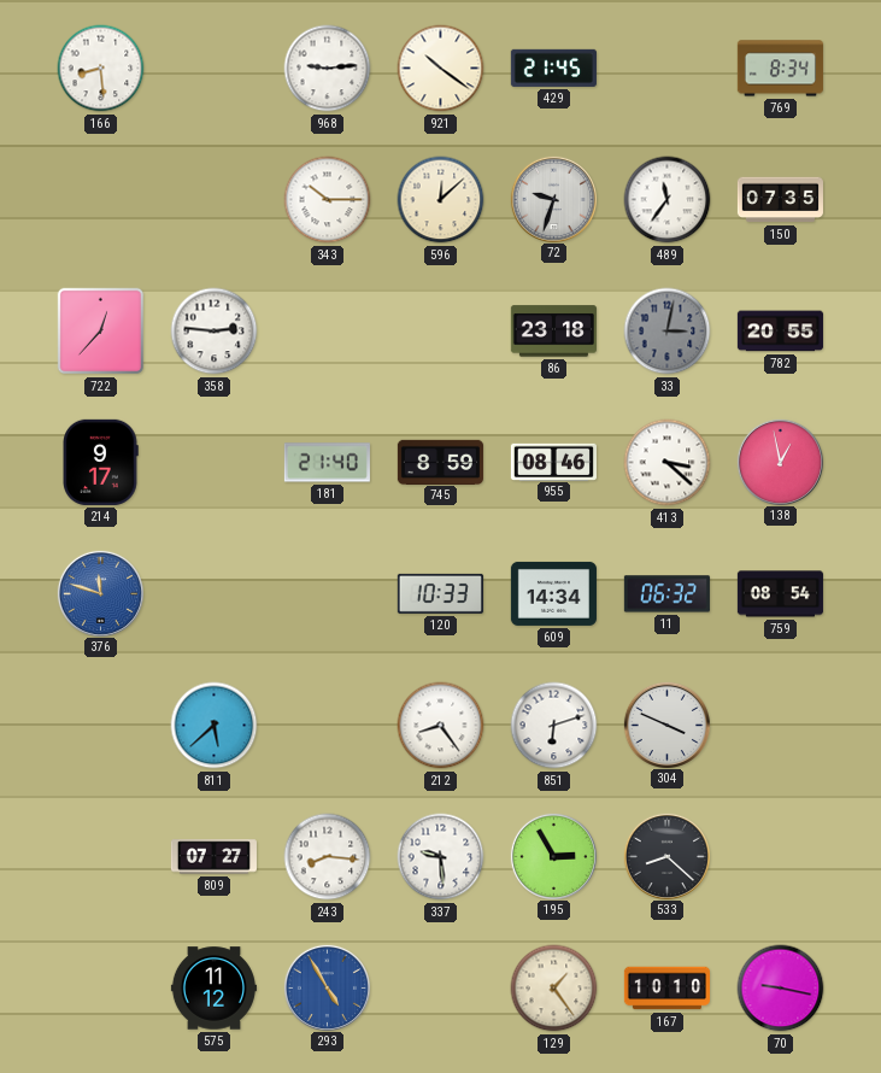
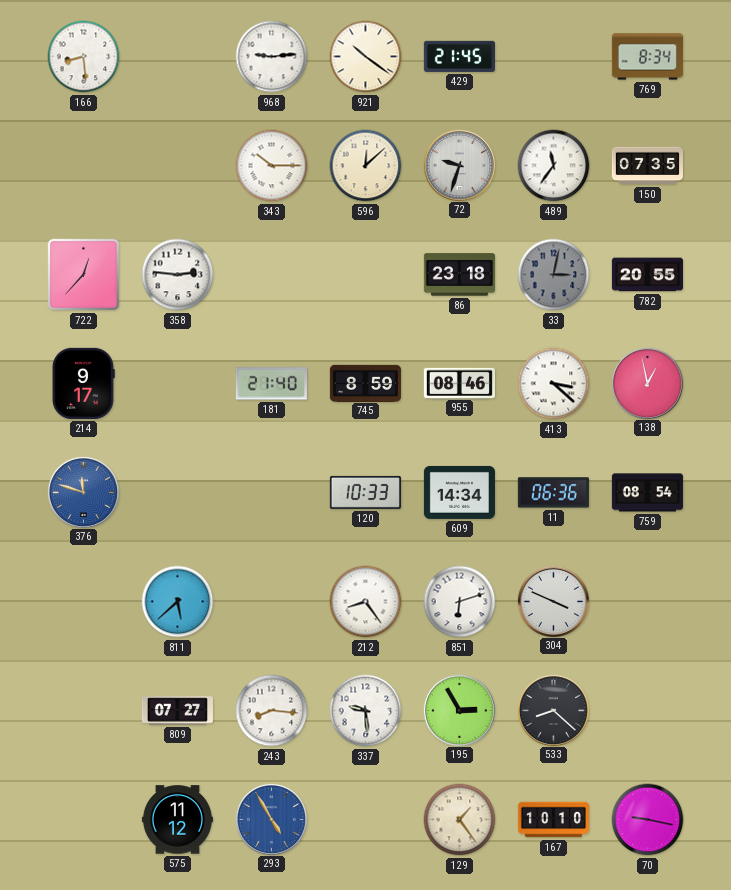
11: 06:32 -> 06:36
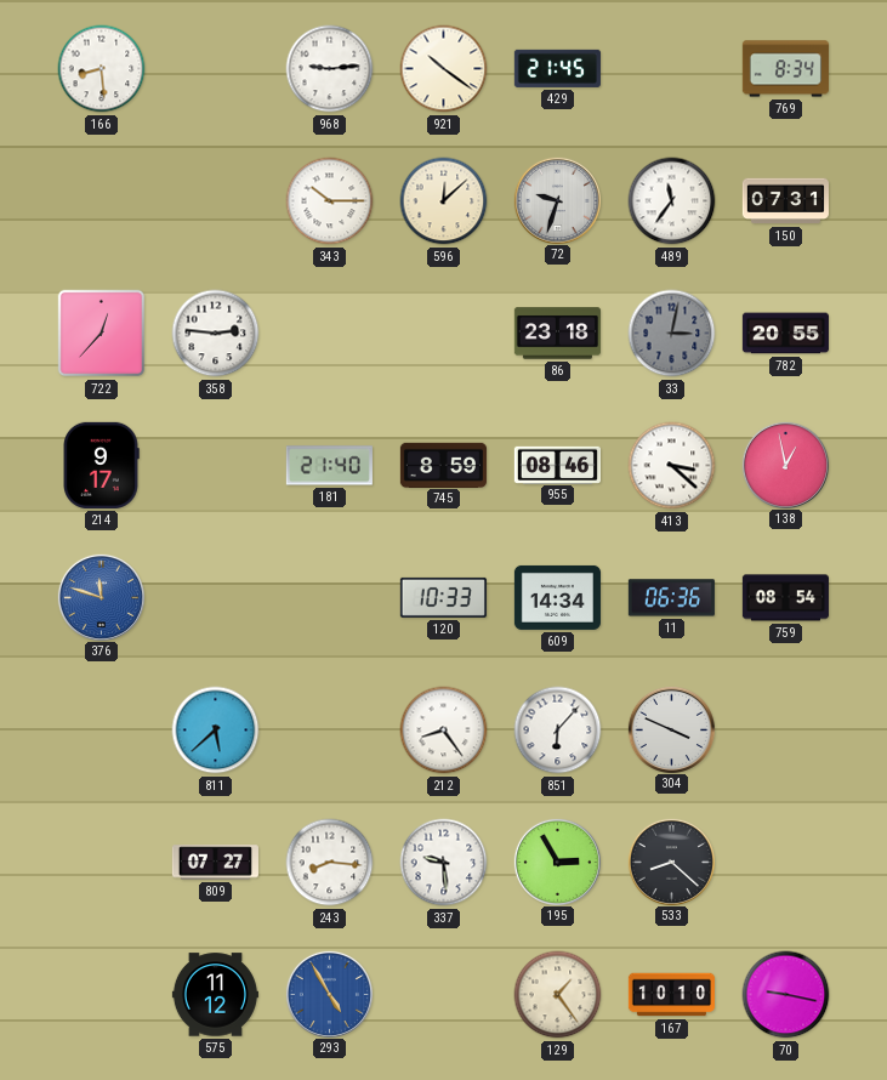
150: 07:35 -> 07:31
851: 6:12 -> 6:07
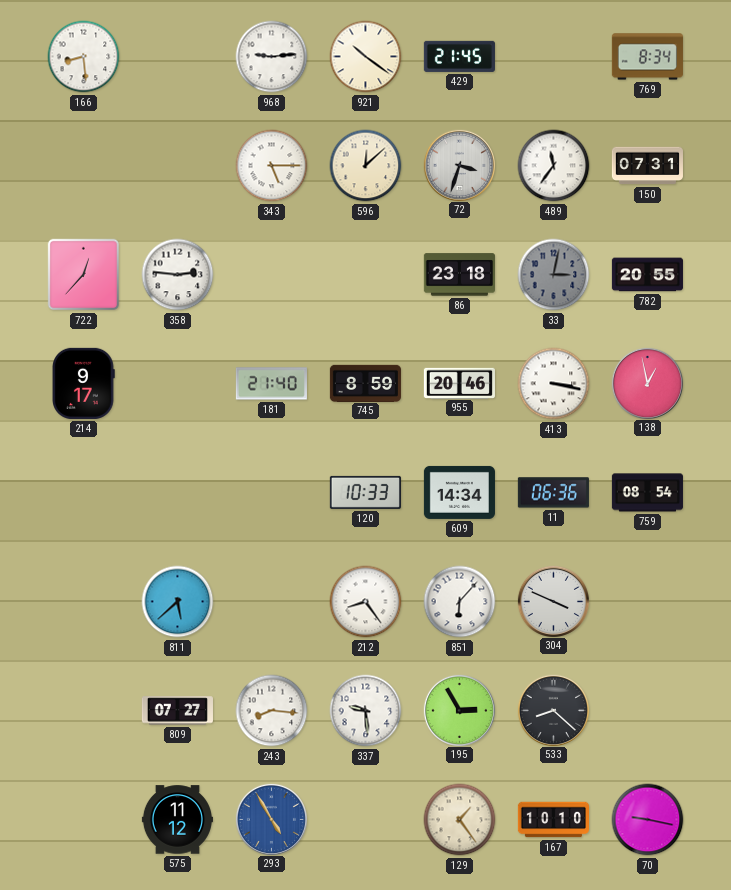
343: 10:15 -> 5:15
72: 9:33 -> 3:33
955: 08:46 -> 20:46
413: 3:22 -> 3:17
376: 11:48 -> none
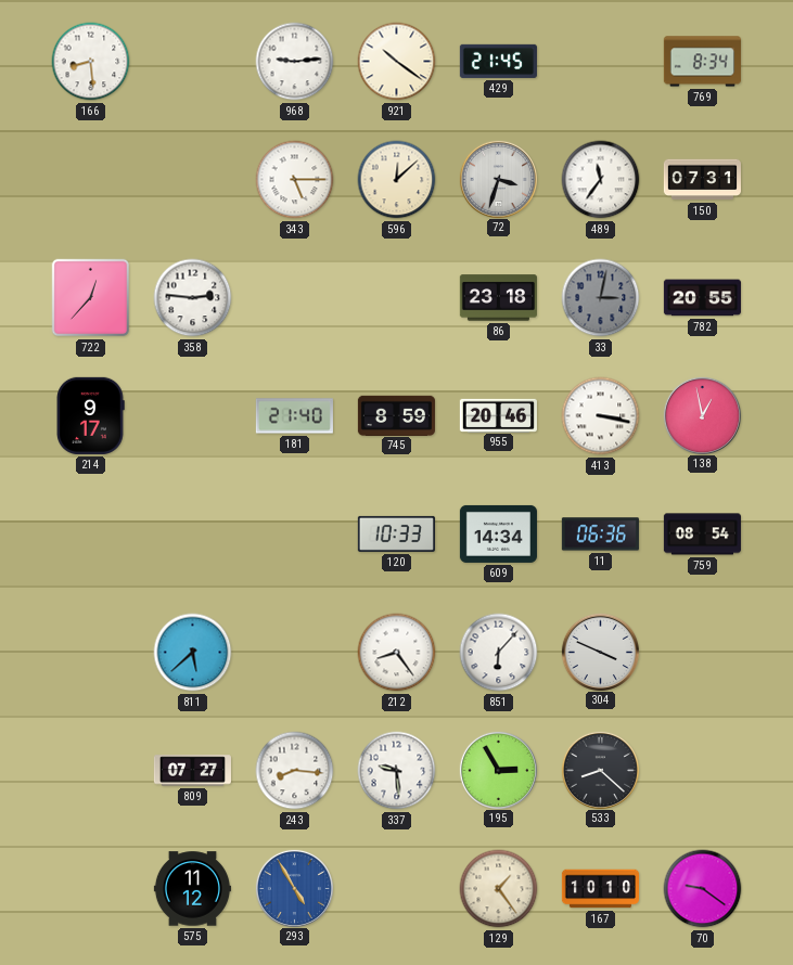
70: 9:17 -> 9:21
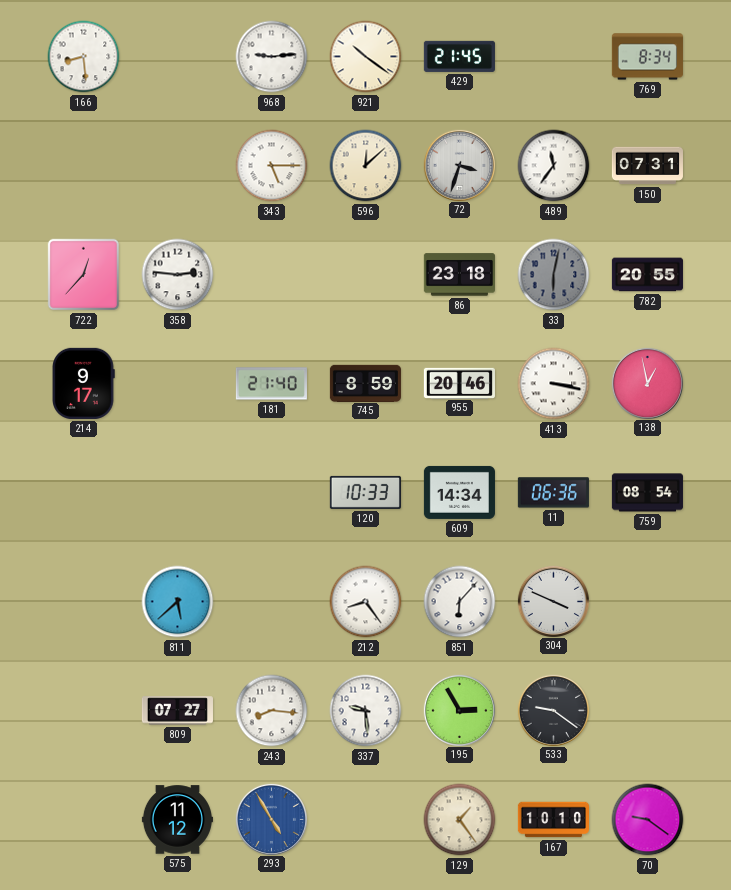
33: 3:02 -> 6:02
533: 8:22 -> 9:21
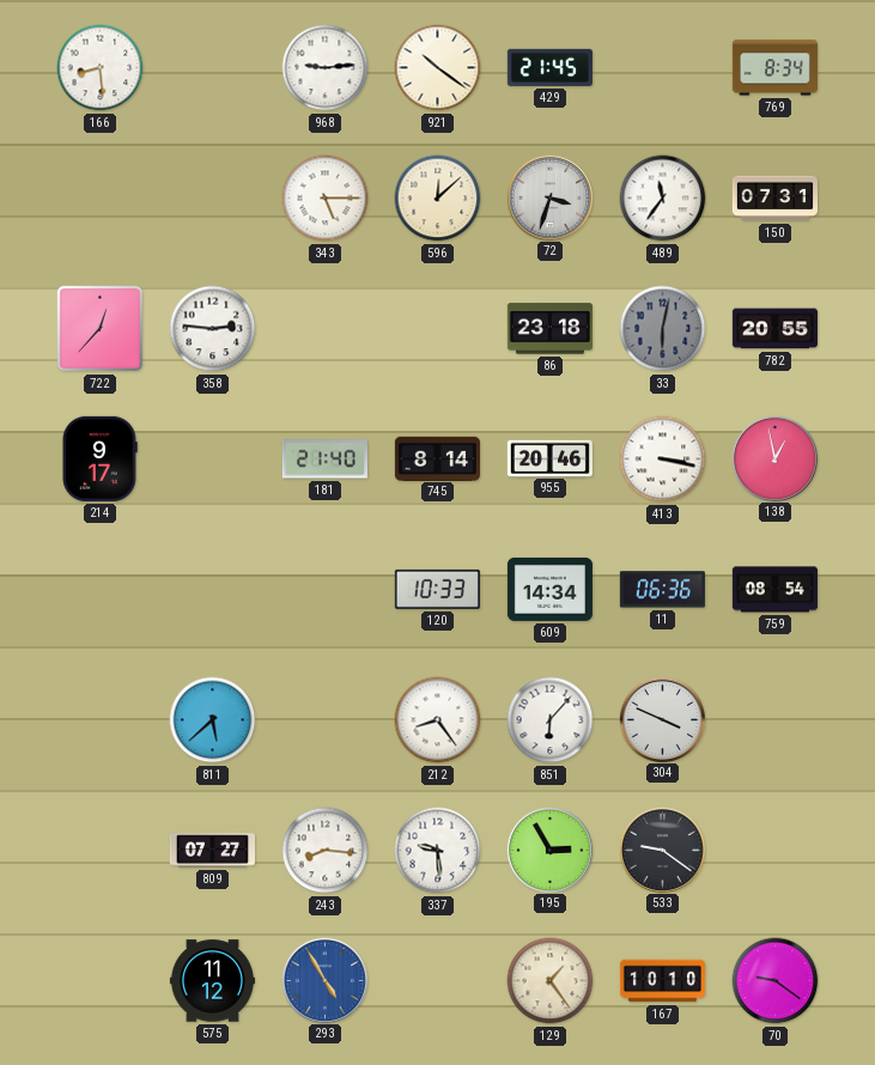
745: 8:59 -> 8:14
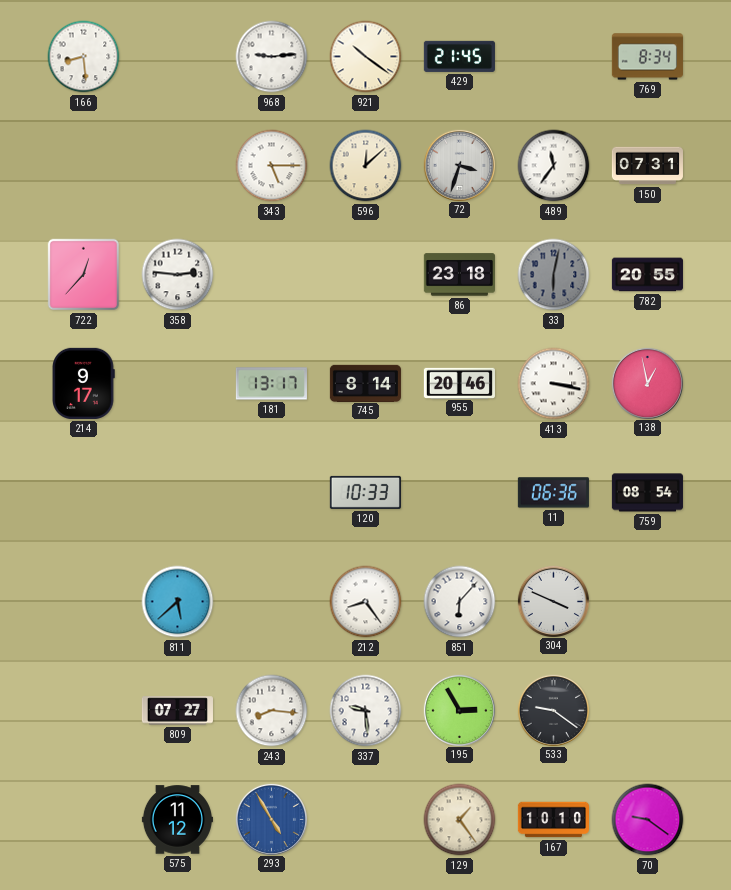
181: 21:40 -> 13:17
609: 14:34 -> none
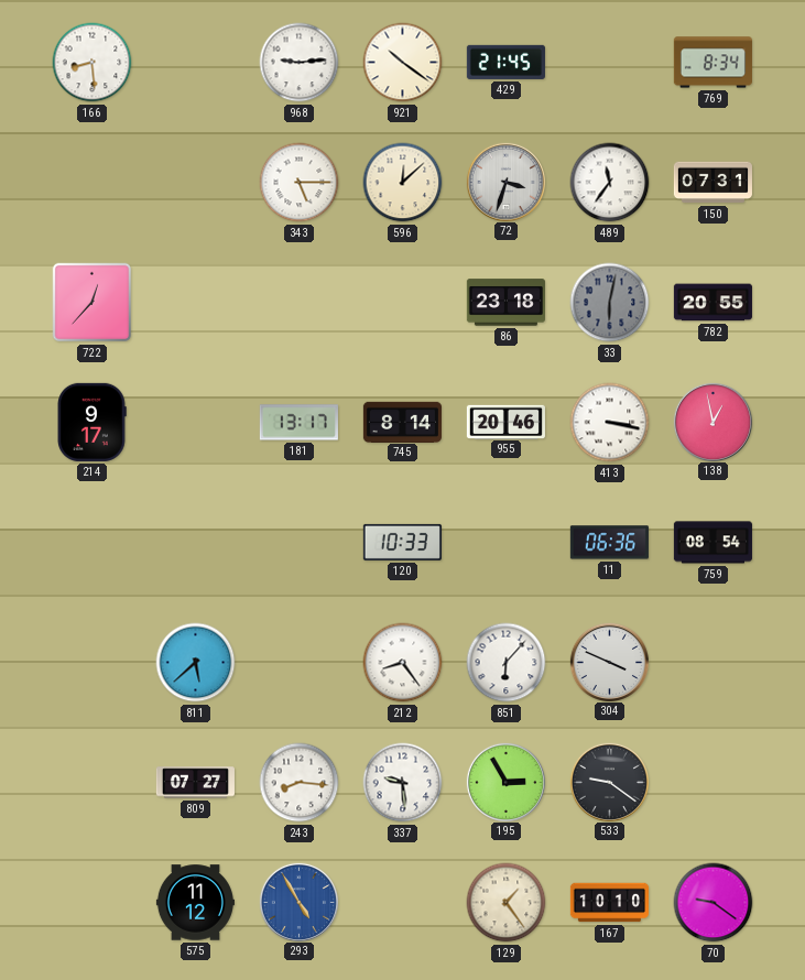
358: 2:46 -> none
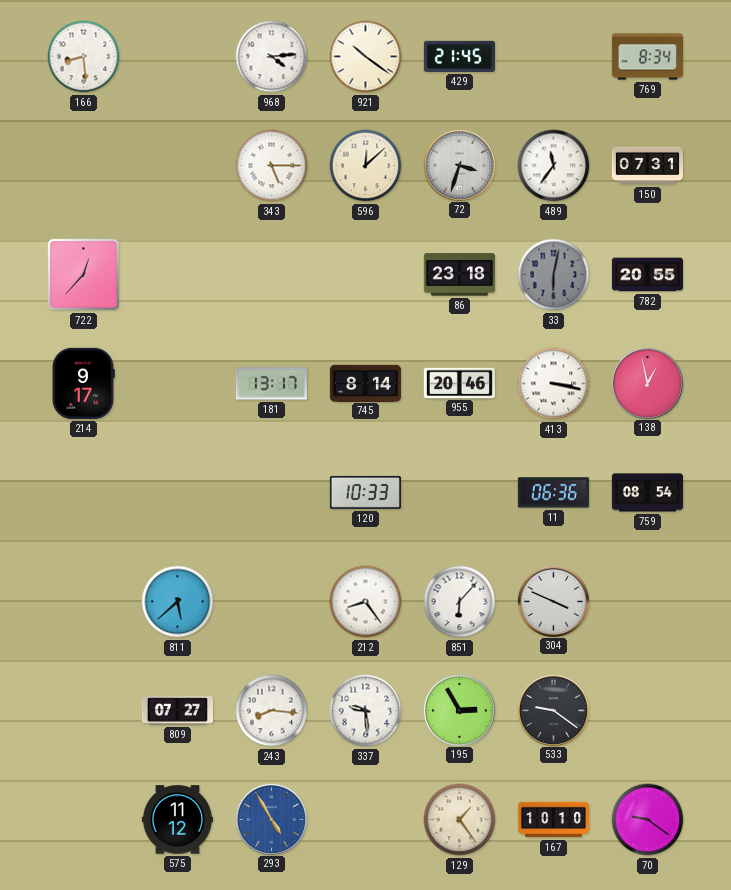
968: 9:14 -> 4:14
